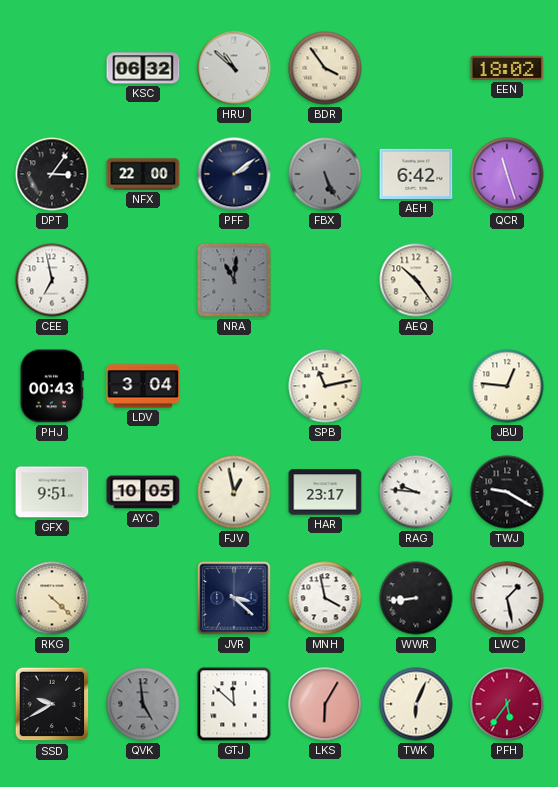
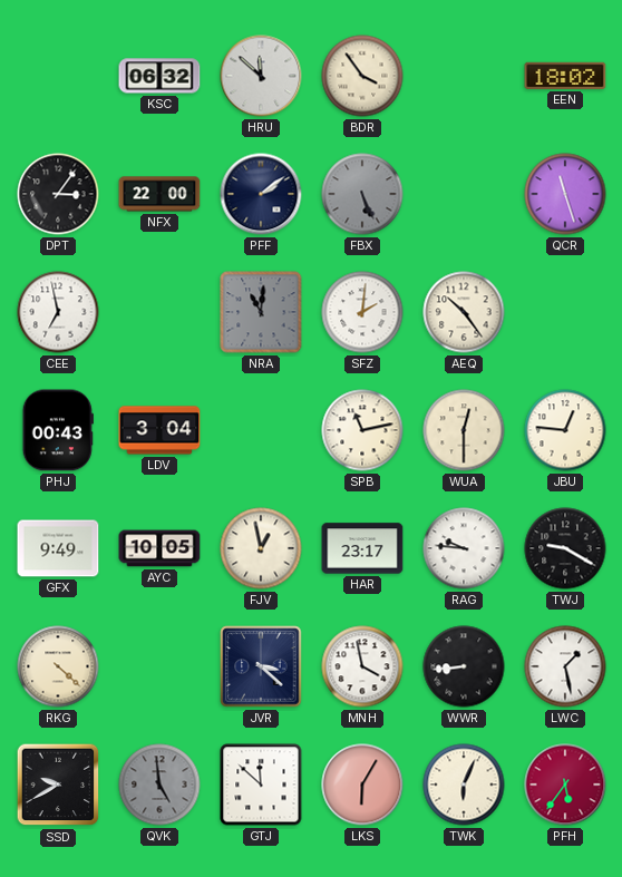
HRU: 10:52 -> 11:52
AEH: 6:42 -> none
SFZ: none -> 2:01
WUA: none -> 12:30
GFX: 9:51 -> 9:49
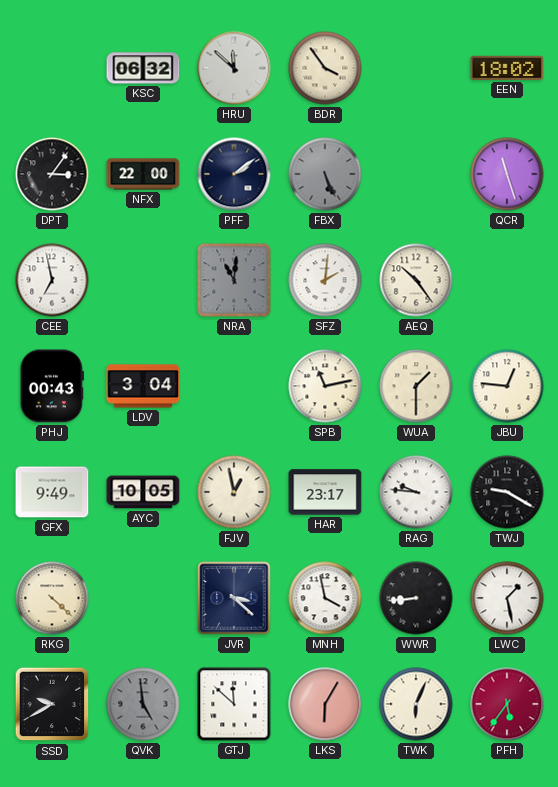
WUA: 12:30 -> 1:30
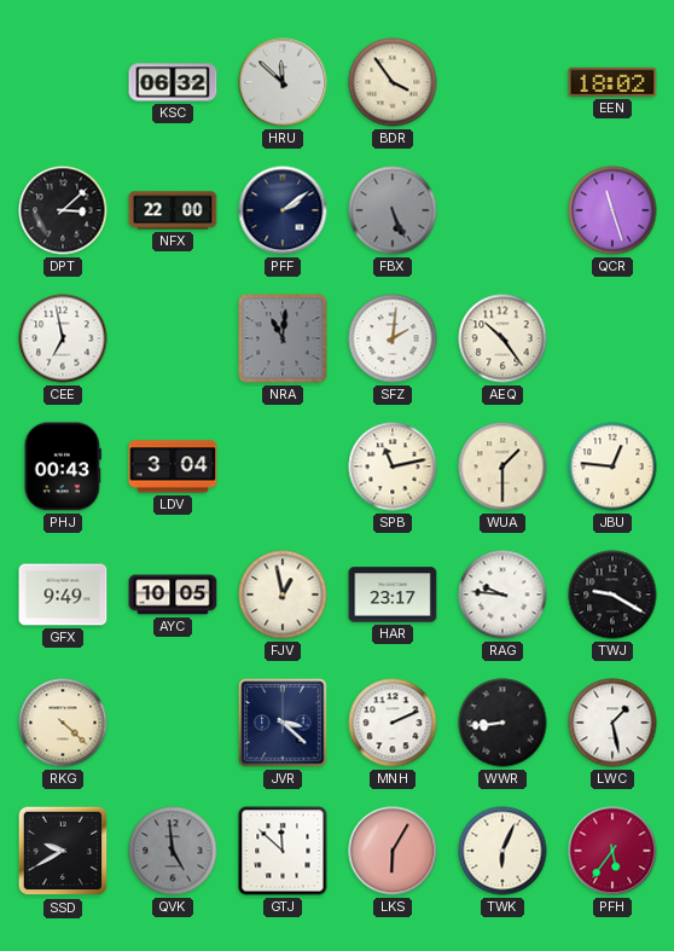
DPT: 3:06 -> 3:08
MNH: 3:58 -> 2:11
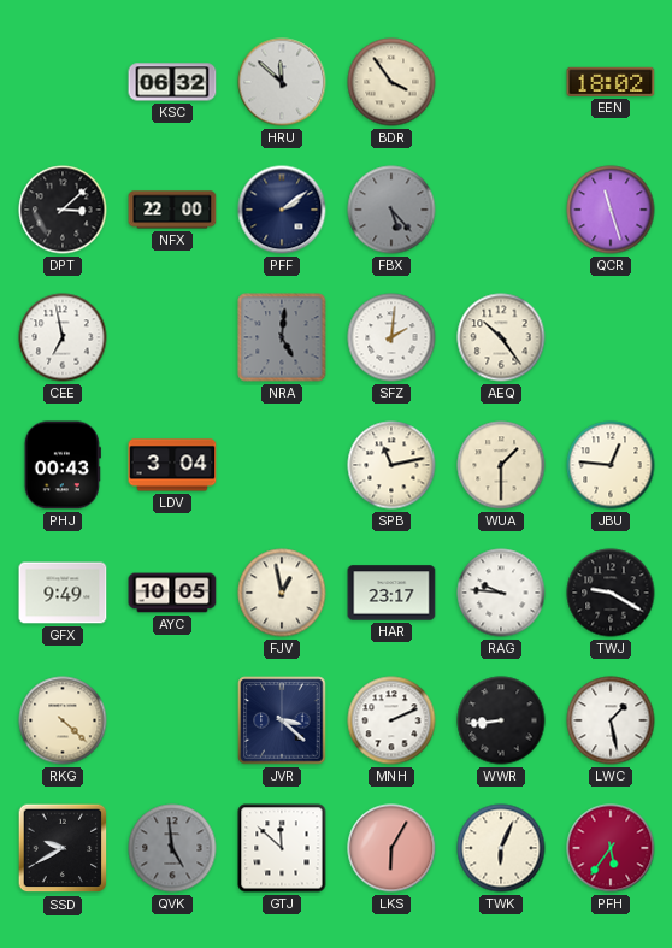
FBX: 5:26 -> 5:23
NRA: 11:01 -> 5:01
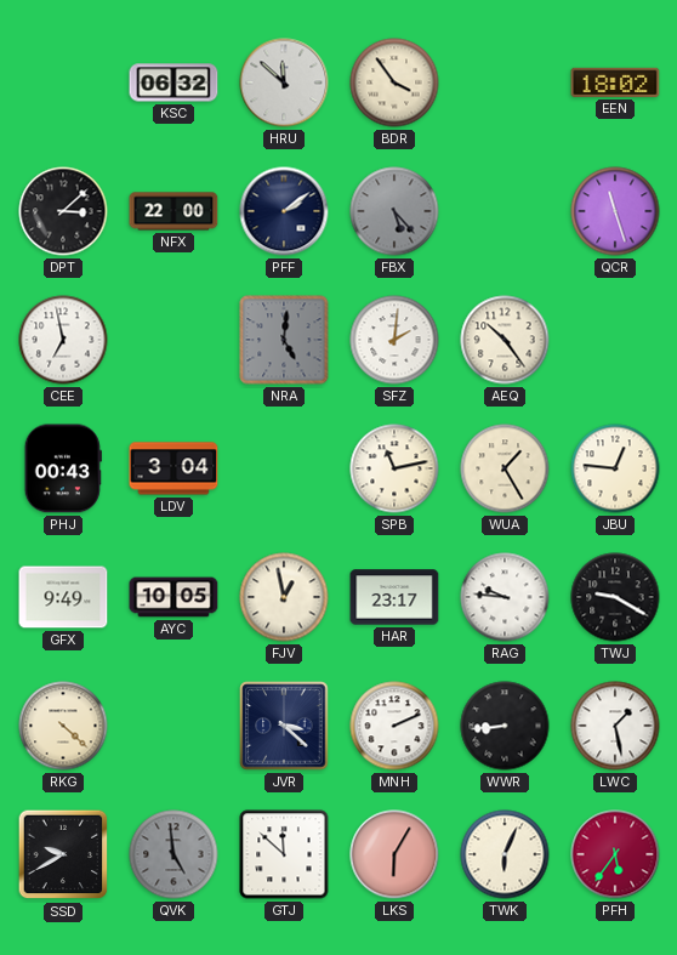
WUA: 1:30 -> 1:25
